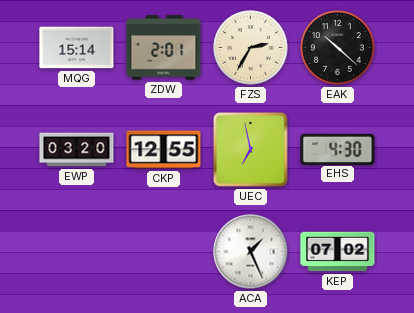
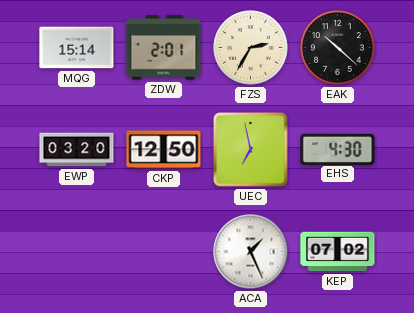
CKP: 12:55 -> 12:50
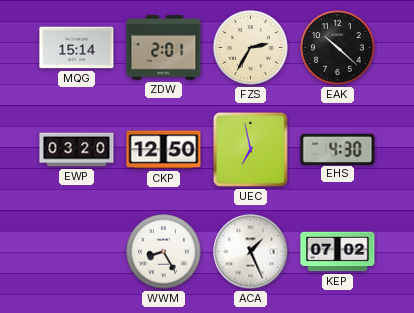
WWM: none -> 8:25
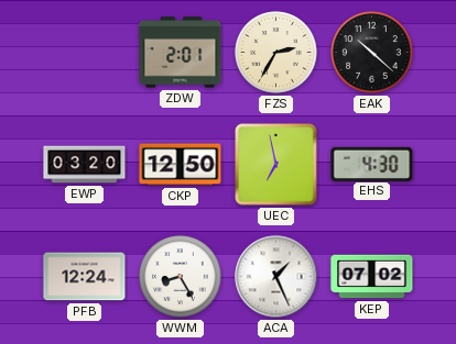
MQG: 15:14 -> none
PFB: none -> 12:24
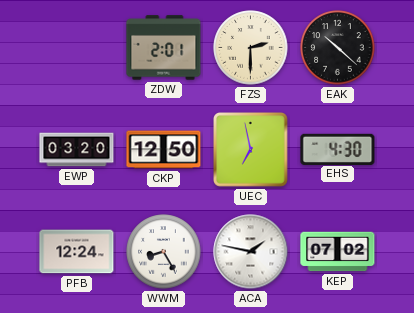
FZS: 2:35 -> 2:30
ACA: 1:26 -> 1:47
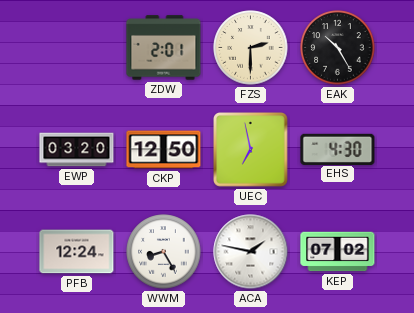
EAK: 10:22 -> 10:25
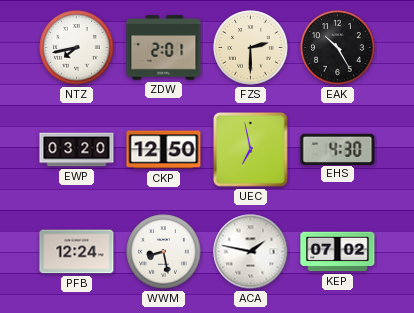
NTZ: none -> 7:43
WWM: 8:25 -> 8:28
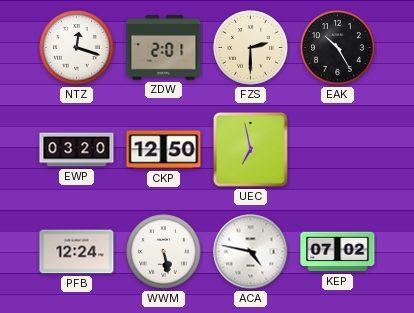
NTZ: 7:43 -> 12:18
EHS: 4:30 -> none
WWM: 8:28 -> 5:28
ACA: 1:47 -> 4:47
